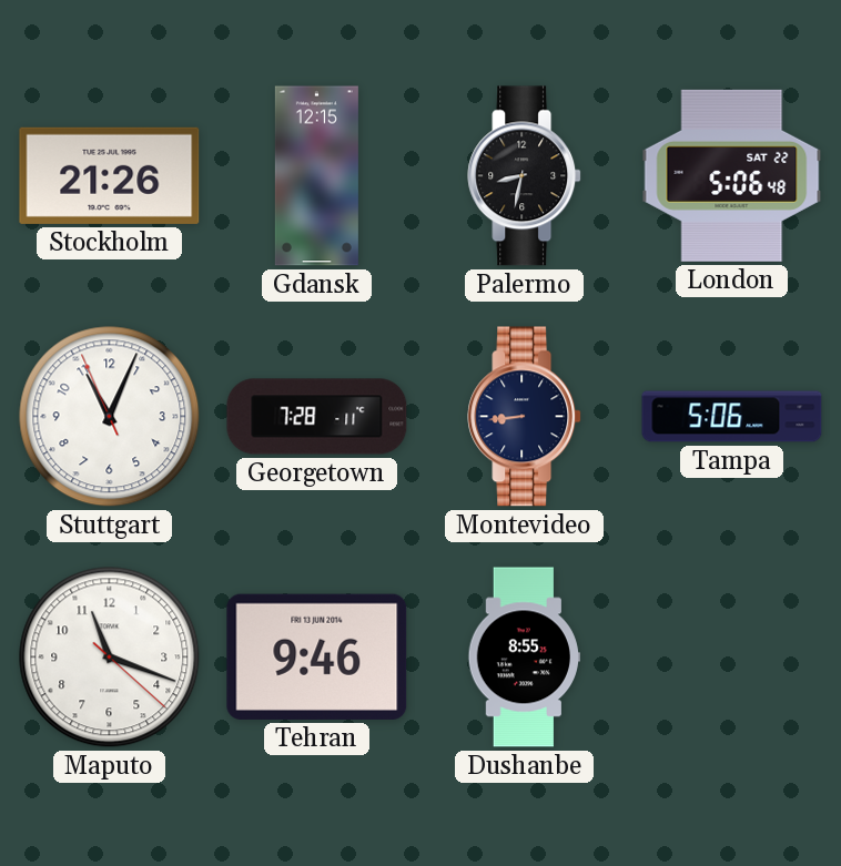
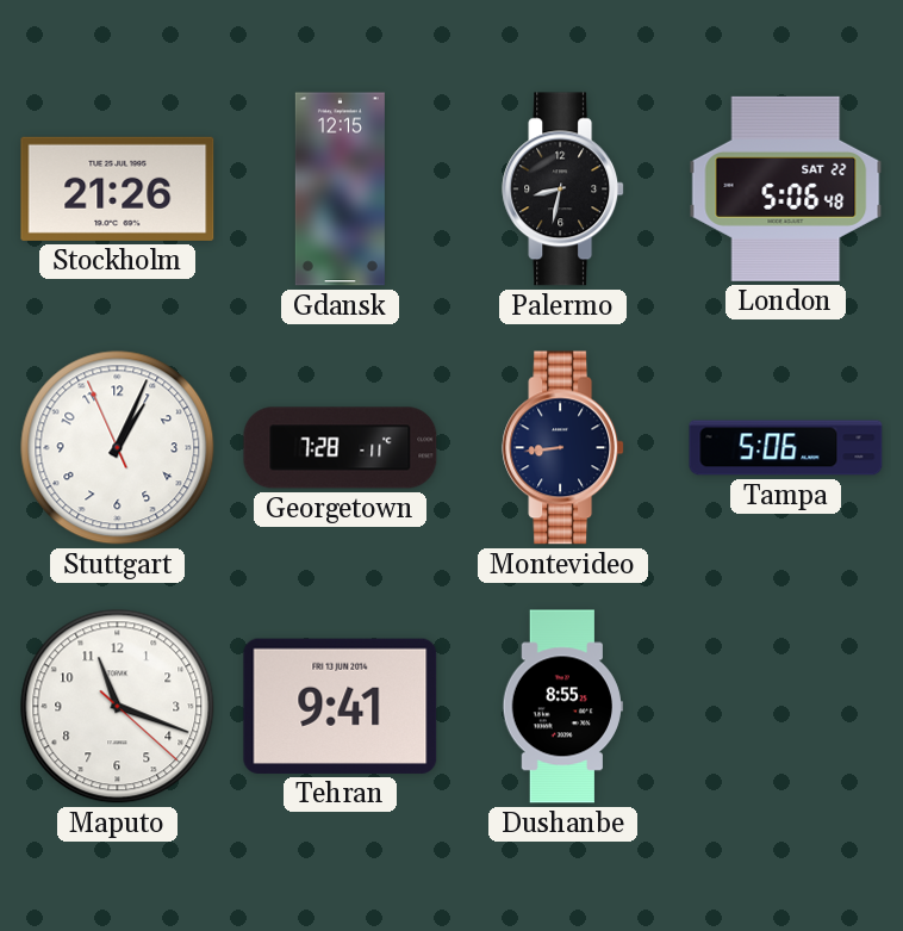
Stuttgart: 11:03 -> 1:03
Tehran: 9:46 -> 9:41
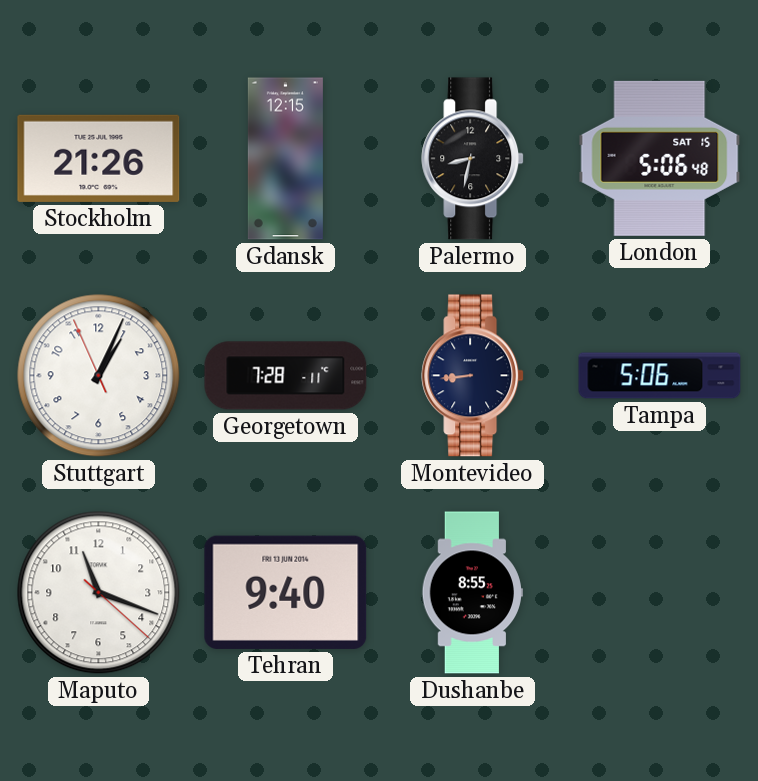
London date: SAT 22 -> SAT 15
Tehran: 9:41 -> 9:40
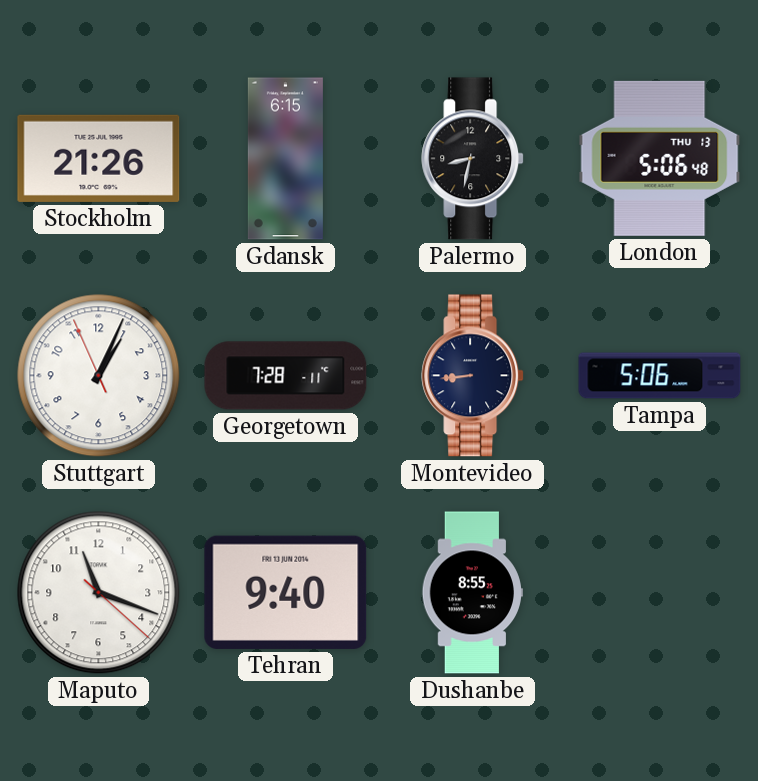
Gdansk: 12:15 -> 6:15
London date: SAT 15 -> THU 13
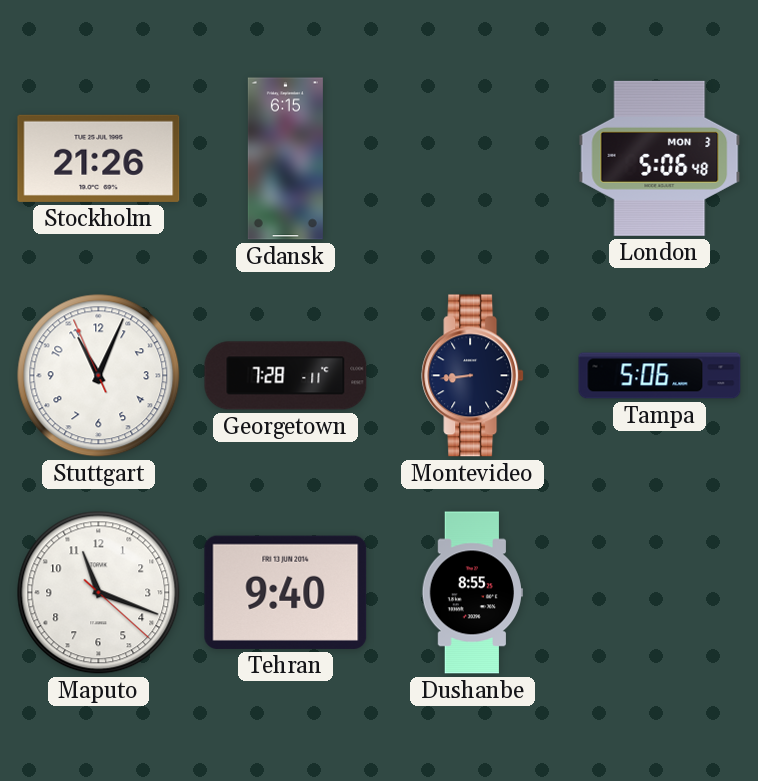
Palermo: 8:32 -> none
London date: THU 13 -> MON 3
Stuttgart: 1:03 -> 11:03
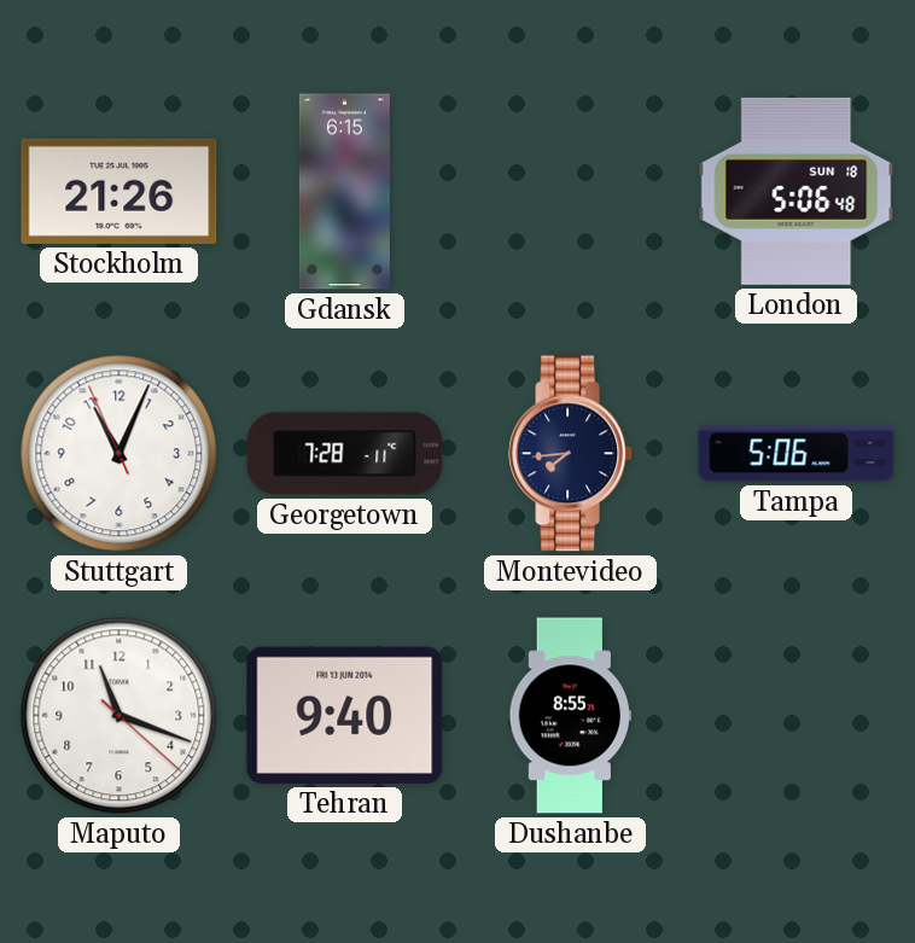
London date: MON 3 -> SUN 18
Montevideo: 8:44 -> 7:44
